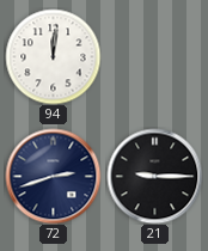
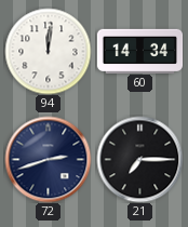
60: none -> 14:34
21: 9:15 -> 7:15
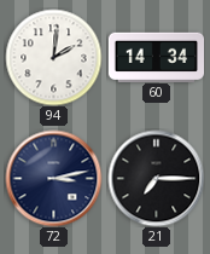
94: 12:01 -> 2:01
72: 2:42 -> 3:13
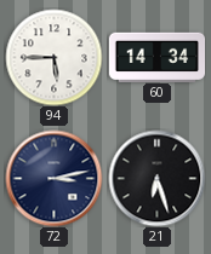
94: 2:01 -> 5:45
21: 7:15 -> 6:27
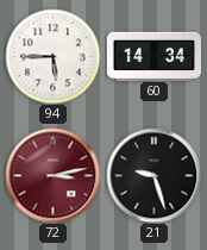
72 dial: navy -> burgundy
21: 6:27 -> 9:27
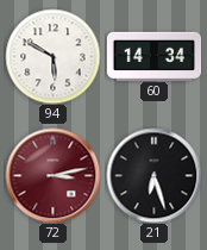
94: 5:45 -> 5:50
21: 9:27 -> 6:27
